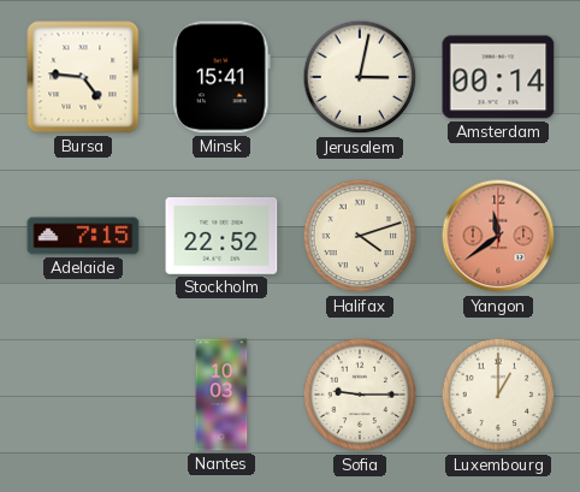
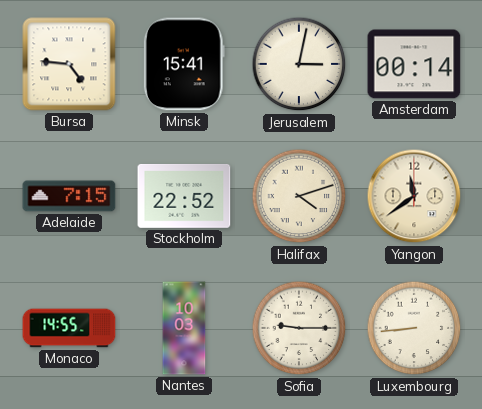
Yangon dial: salmon -> cream
Monaco: none -> 14:55
Luxembourg: 1:00 -> 8:44
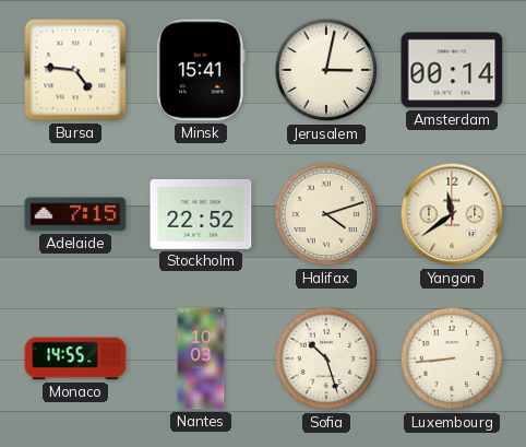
Sofia: 9:15 -> 10:27
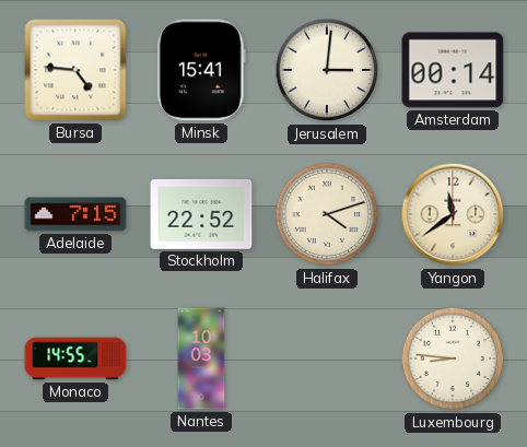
Jerusalem: 3:02 -> 3:01
Sofia: 10:27 -> none
Luxembourg: 8:44 -> 8:46
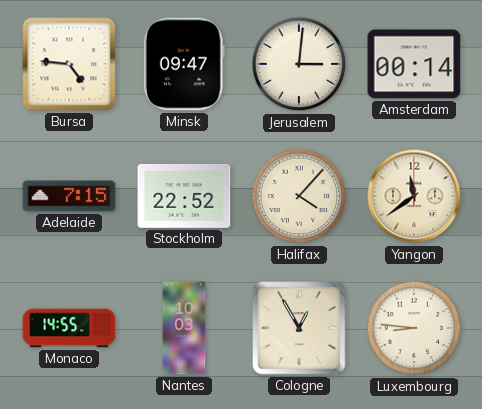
Minsk: 15:41 -> 09:47
Halifax: 4:12 -> 4:07
Cologne: none -> 12:55
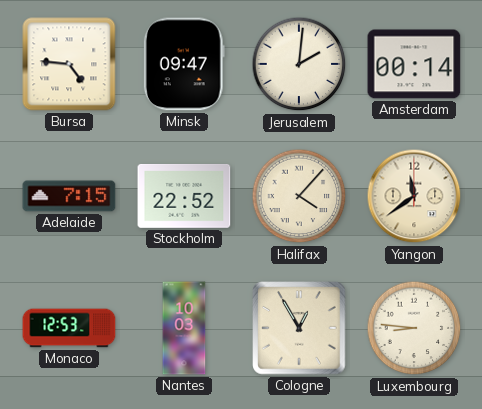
Jerusalem: 3:01 -> 2:01
Monaco: 14:55 -> 12:53
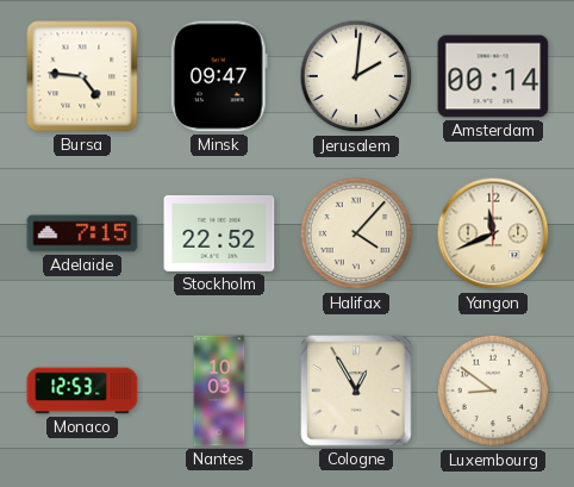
Yangon: 11:39 -> 11:41
Luxembourg: 8:46 -> 8:51
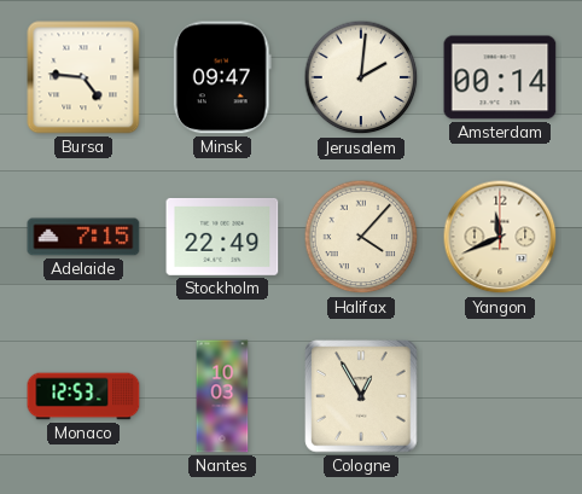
Stockholm: 22:52 -> 22:49
Luxembourg: 8:51 -> none
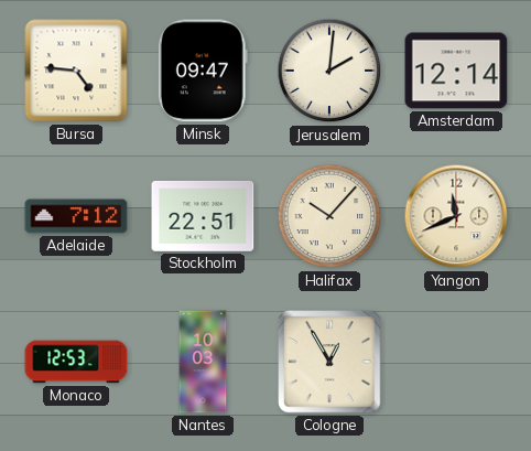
Amsterdam: 00:14 -> 12:14
Adelaide: 7:15 -> 7:12
Stockholm: 22:49 -> 22:51
Halifax: 4:07 -> 10:07
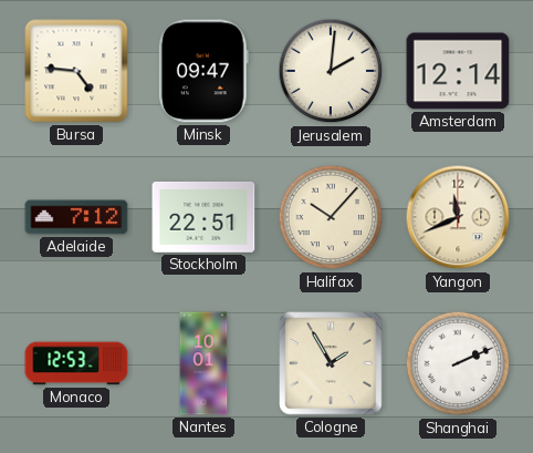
Nantes: 10:03 -> 10:01
Cologne: 12:55 -> 1:55
Shanghai: none -> 2:11
